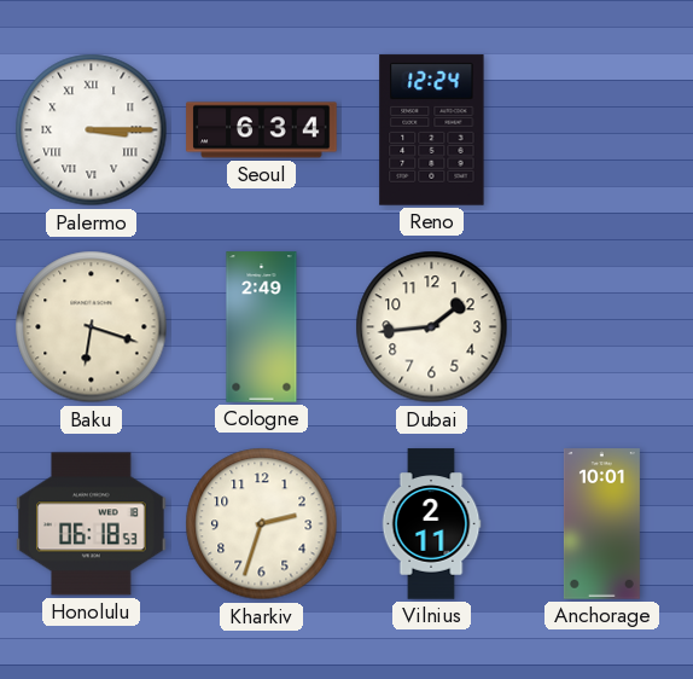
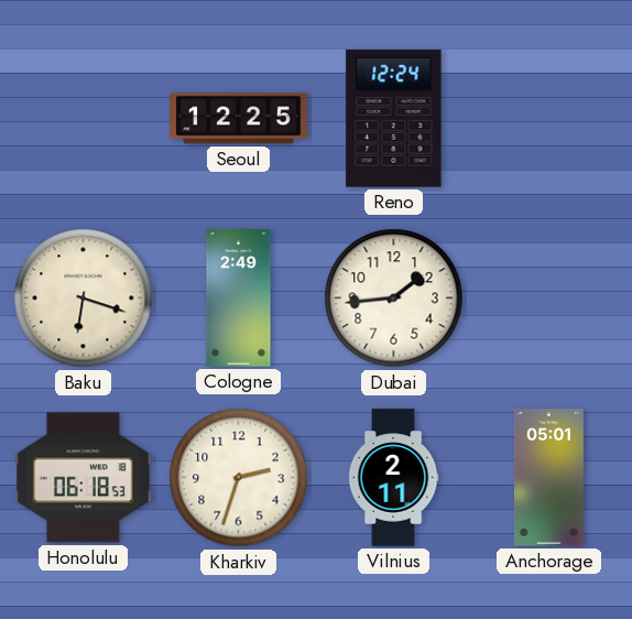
Palermo: 3:15 -> none
Seoul: 6:34 -> 12:25
Anchorage: 10:01 -> 05:01
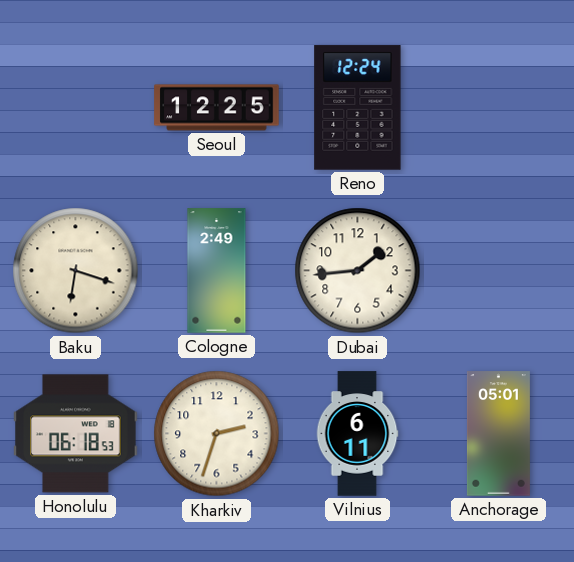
Vilnius: 2:11 -> 6:11
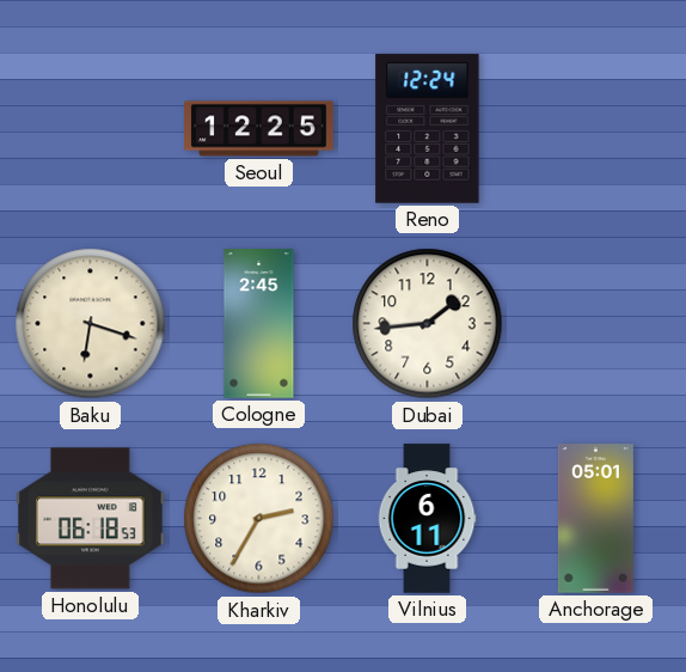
Cologne: 2:49 -> 2:45
Kharkiv: 2:33 -> 2:35
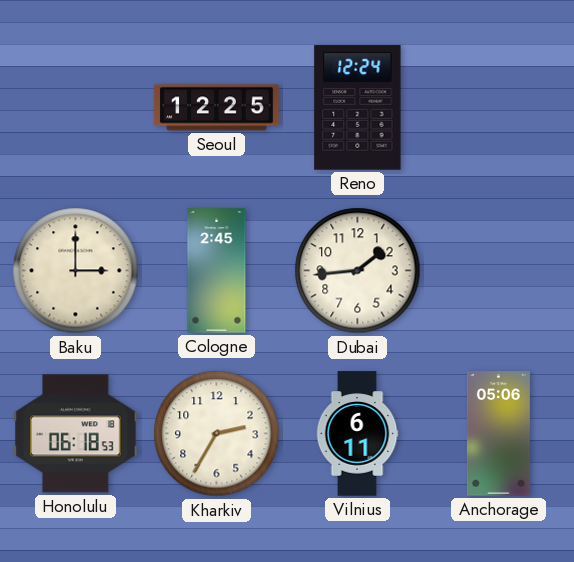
Baku: 6:18 -> 3:00
Anchorage: 05:01 -> 05:06
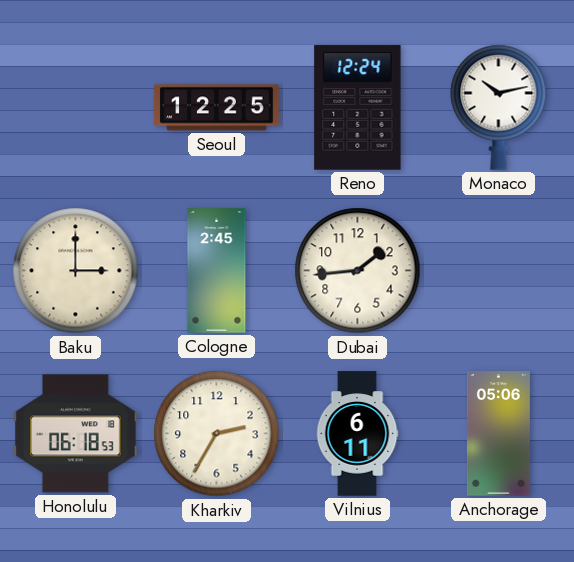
Monaco: none -> 10:13
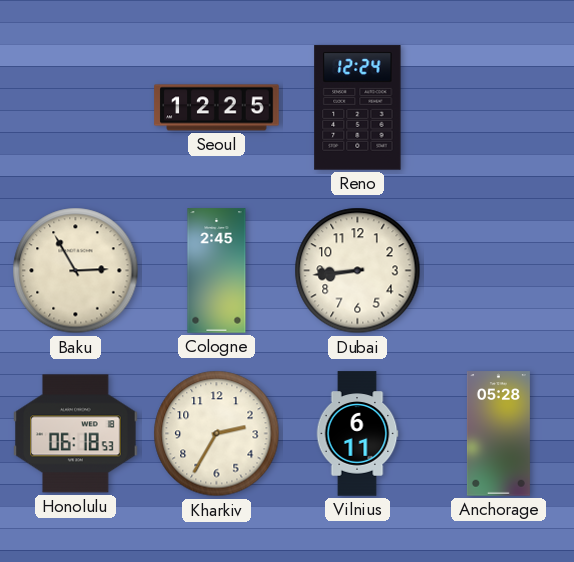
Monaco: 10:13 -> none
Baku: 3:00 -> 2:55
Dubai: 1:44 -> 8:44
Anchorage: 05:06 -> 05:28
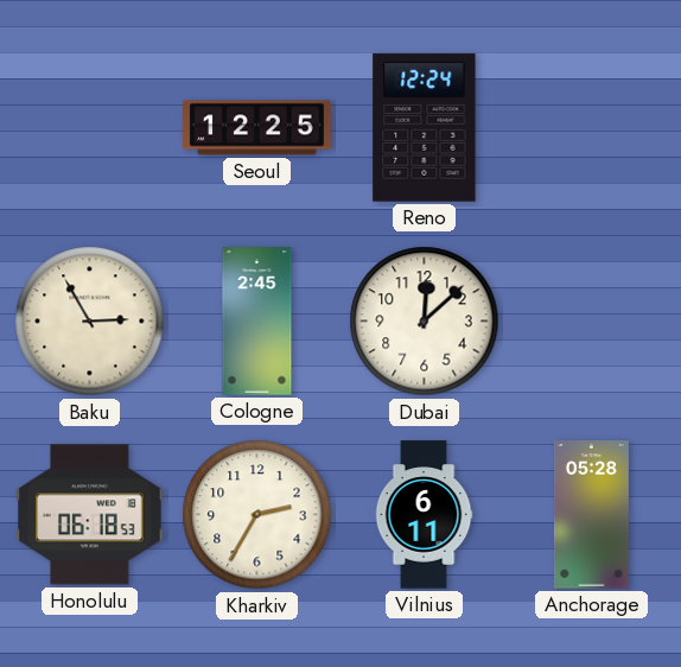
Dubai: 8:44 -> 12:08
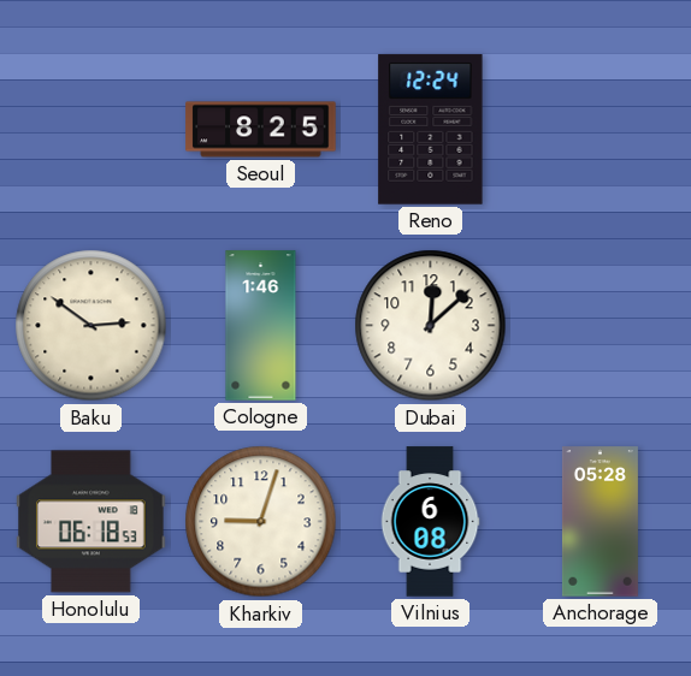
Seoul: 12:25 -> 8:25
Baku: 2:55 -> 2:51
Cologne: 2:45 -> 1:46
Kharkiv: 2:35 -> 9:03
Vilnius: 6:11 -> 6:08
